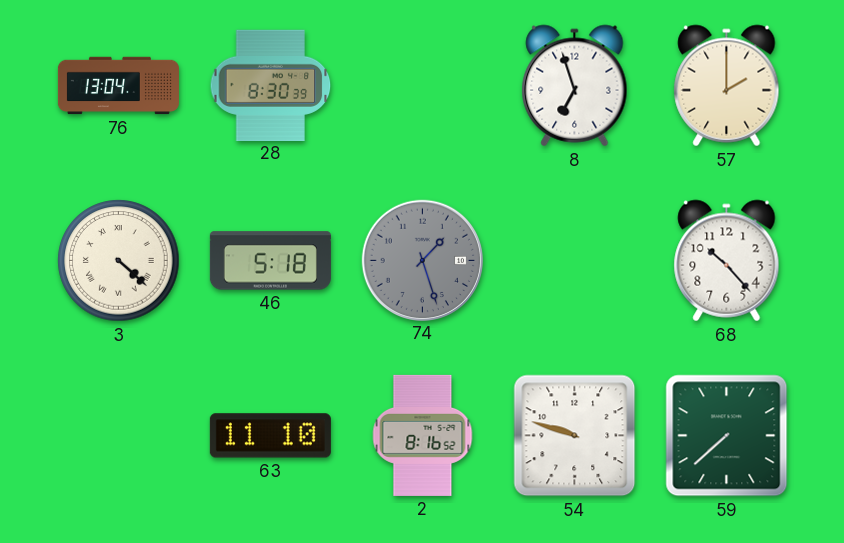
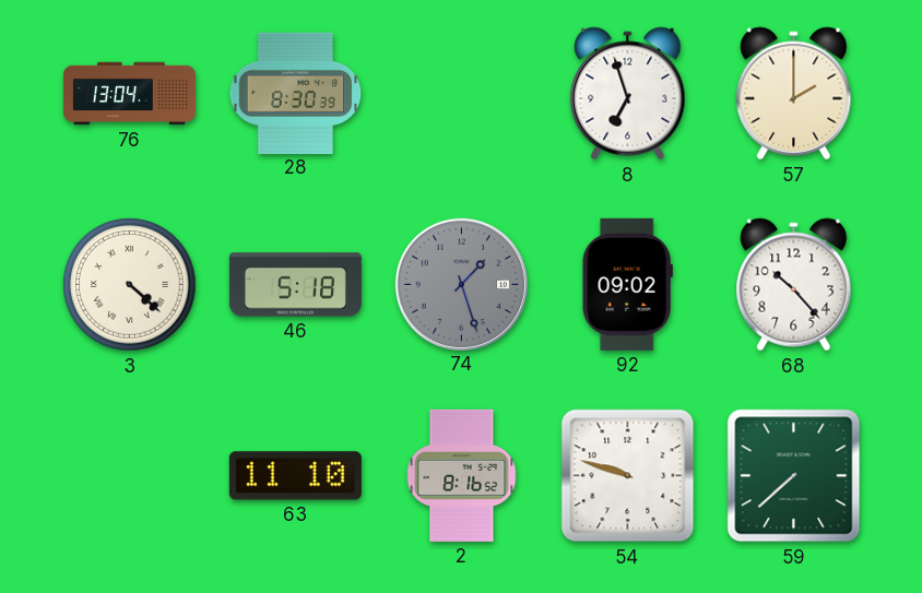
92: none -> 09:02
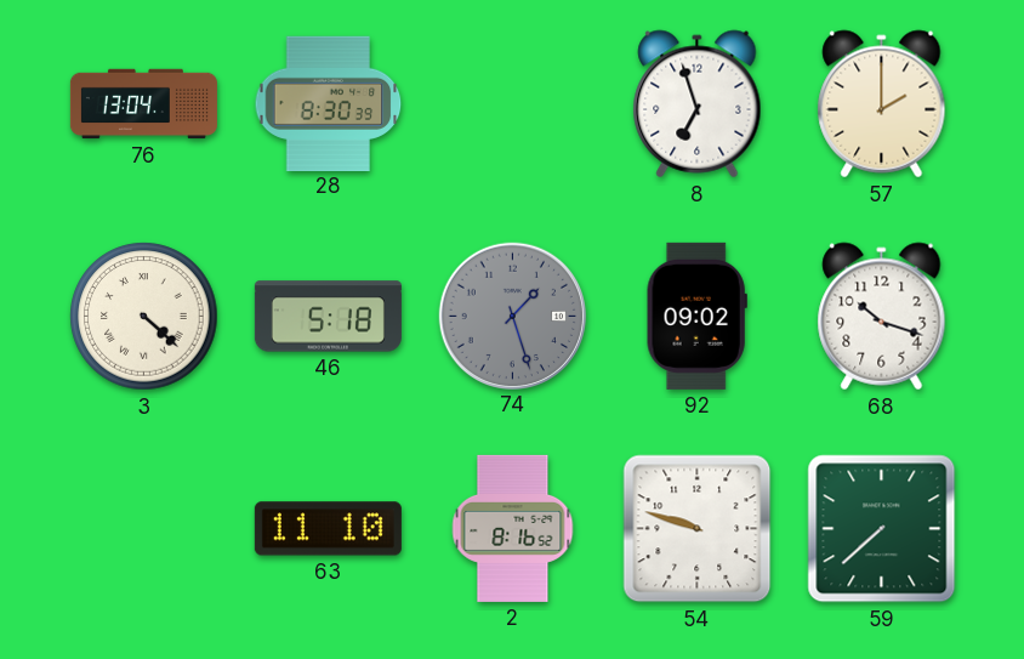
68: 10:23 -> 10:18
